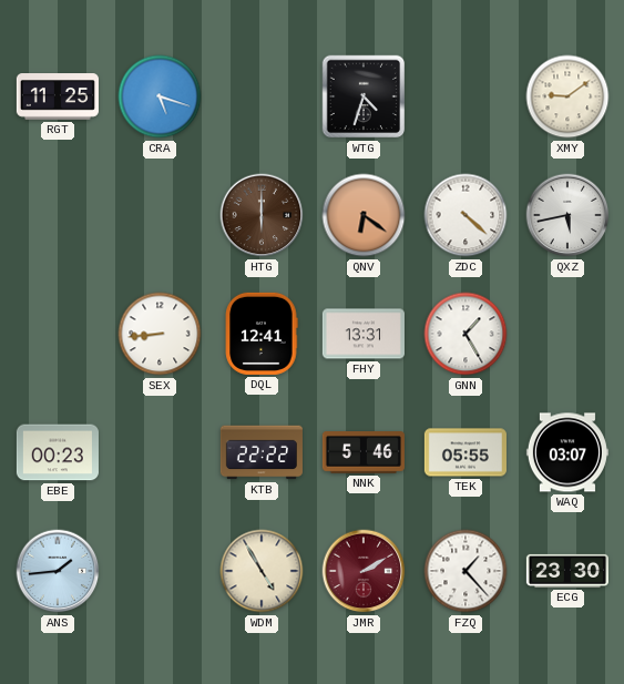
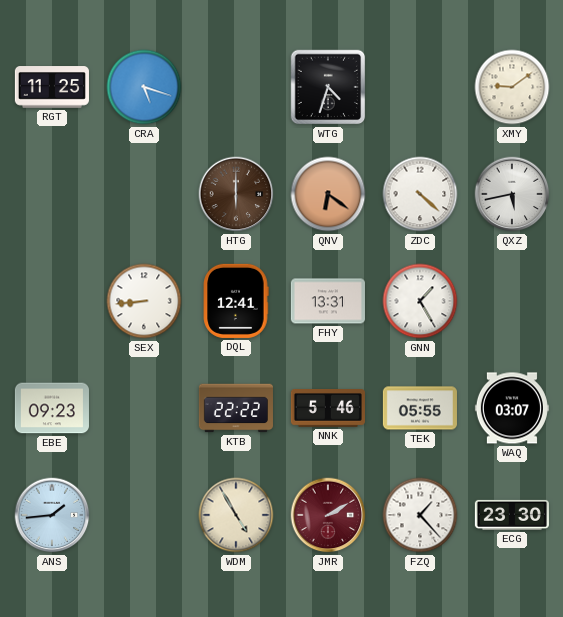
EBE: 00:23 -> 09:23
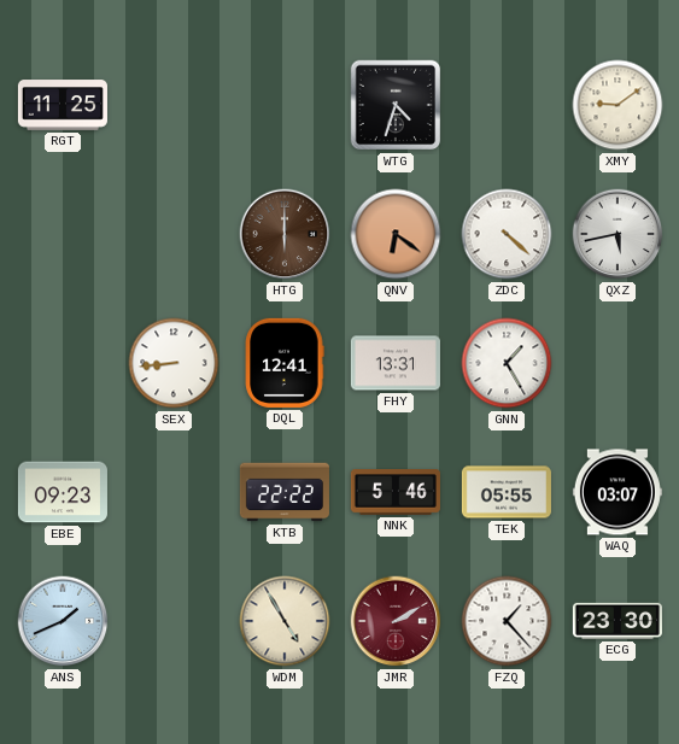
CRA: 5:18 -> none
ANS: 1:44 -> 1:41
